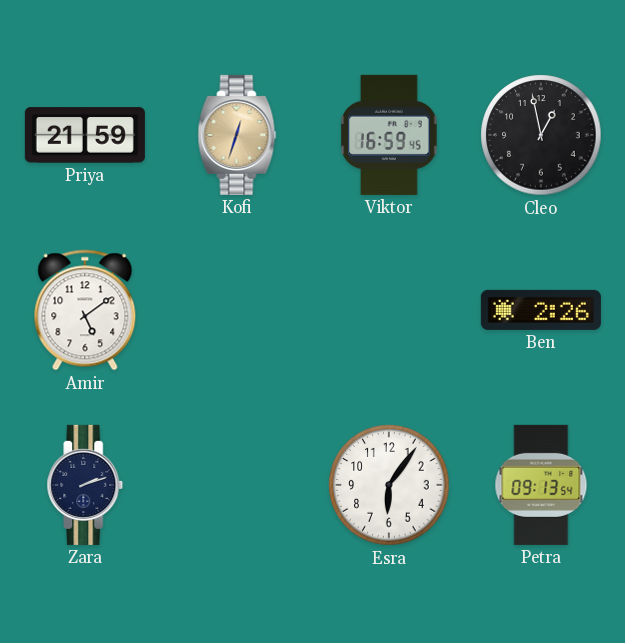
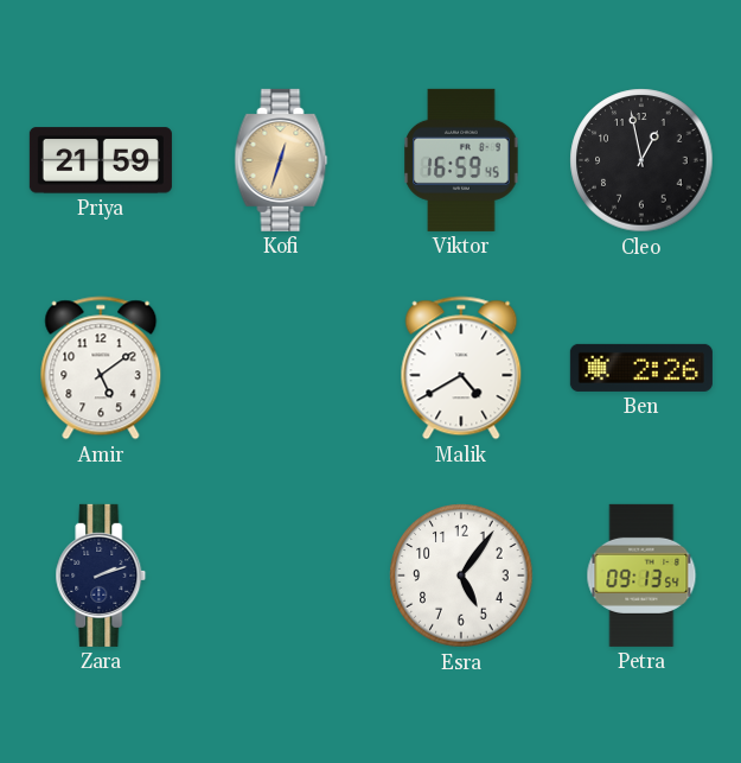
Malik: none -> 4:40
Esra: 6:06 -> 5:06
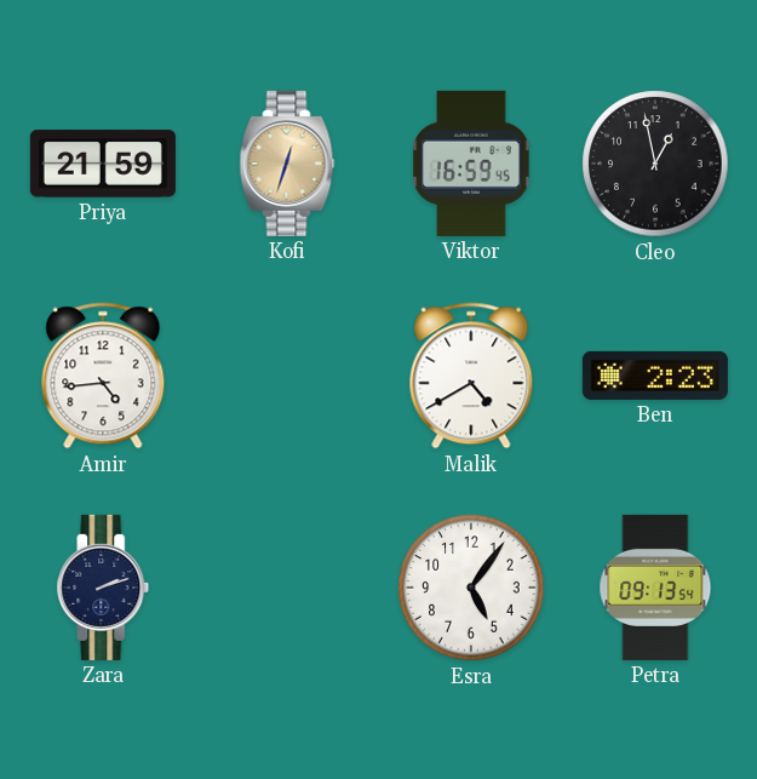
Amir: 5:09 -> 4:44
Ben: 2:26 -> 2:23
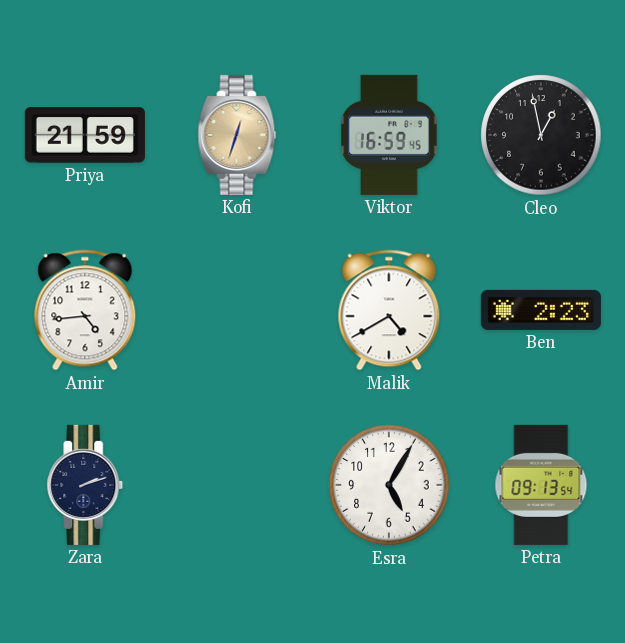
Esra: 5:06 -> 5:05
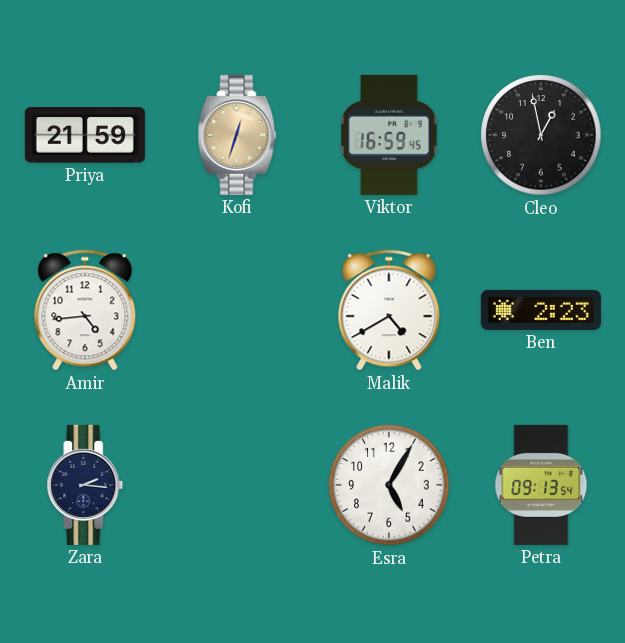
Zara: 2:12 -> 2:16
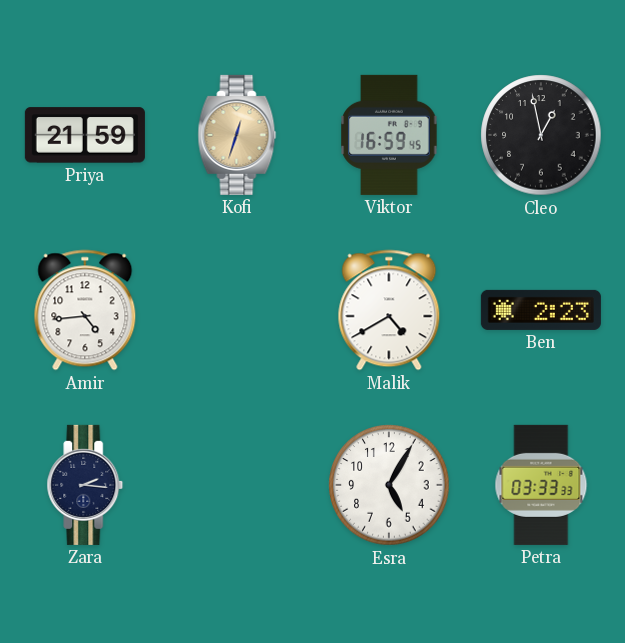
Petra: 09:13 -> 03:33
